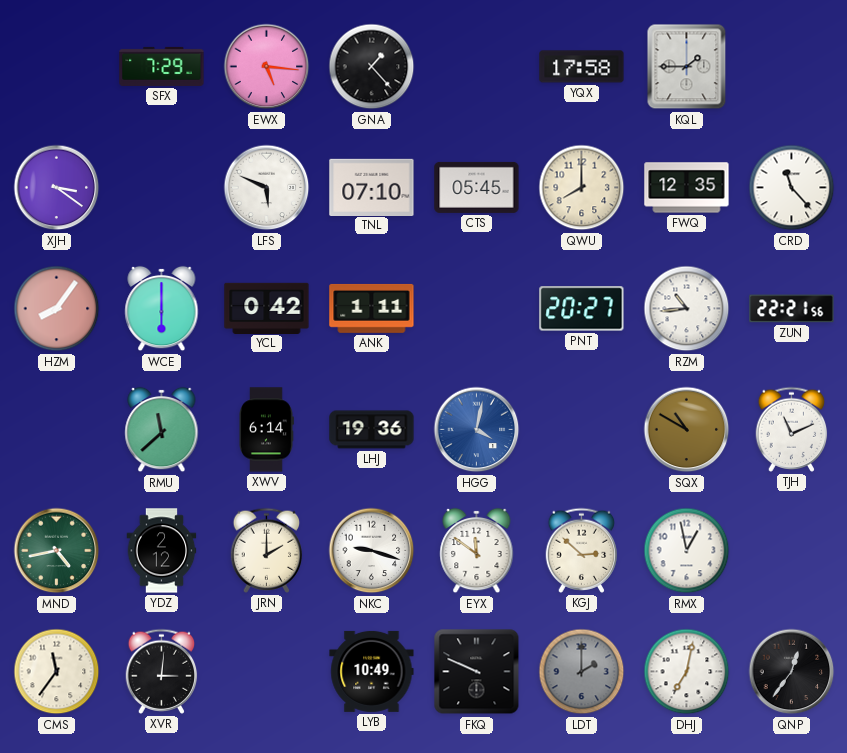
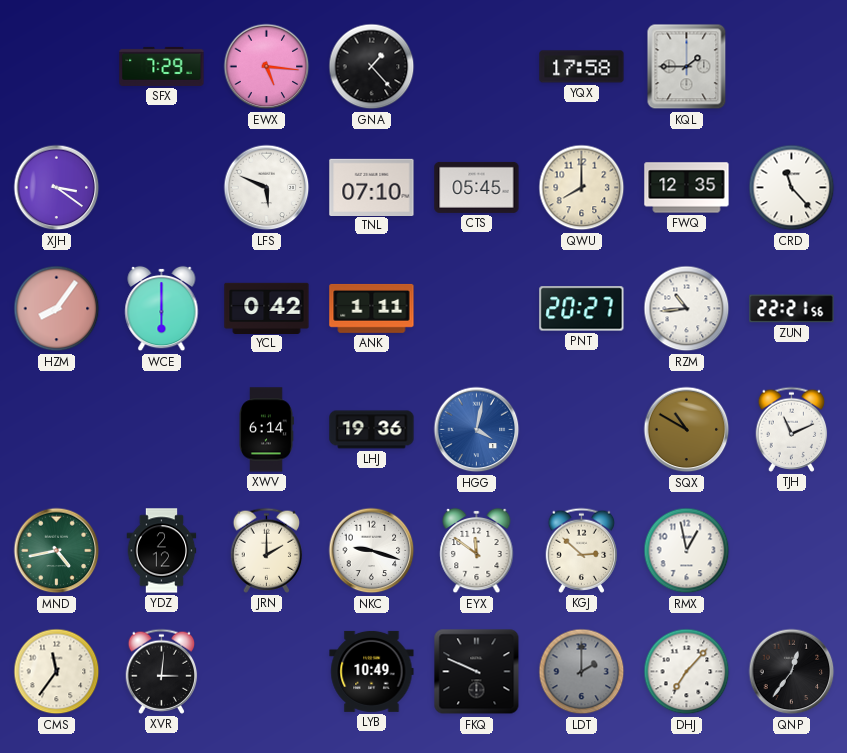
RMU: 11:38 -> none
DHJ: 7:02 -> 7:07
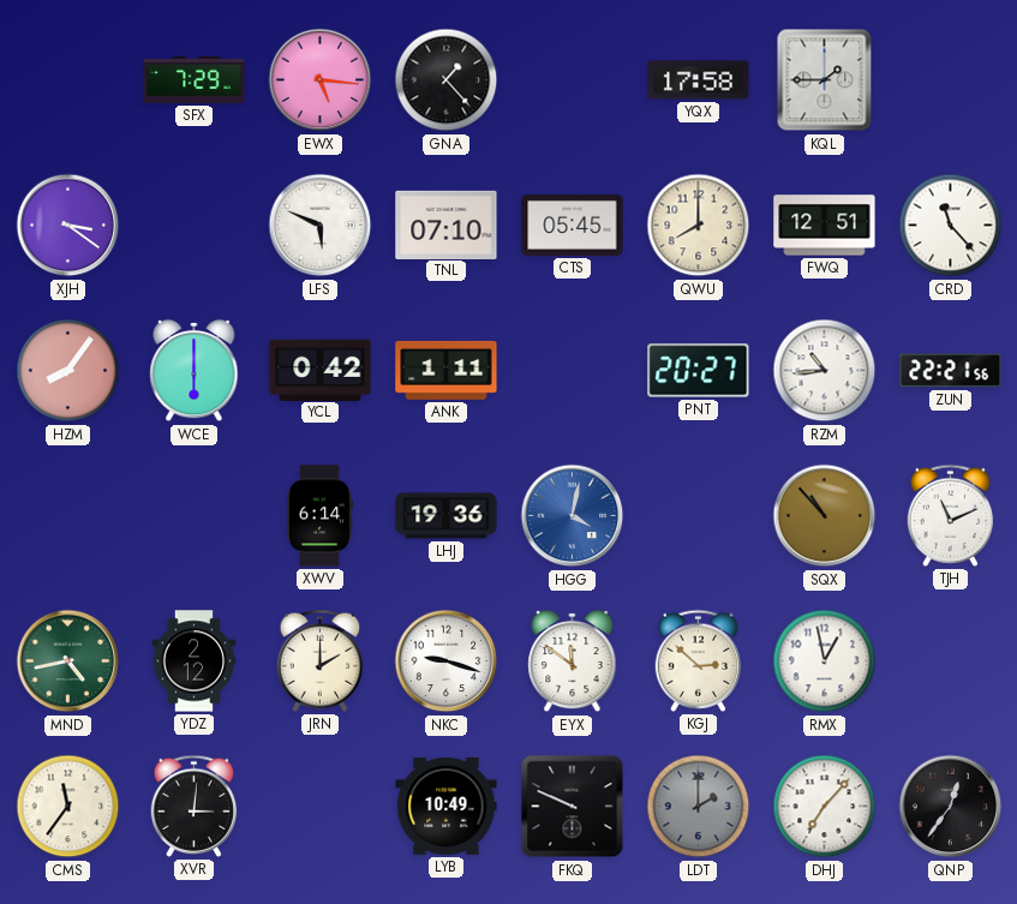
FWQ: 12:35 -> 12:51
SQX: 10:50 -> 10:53
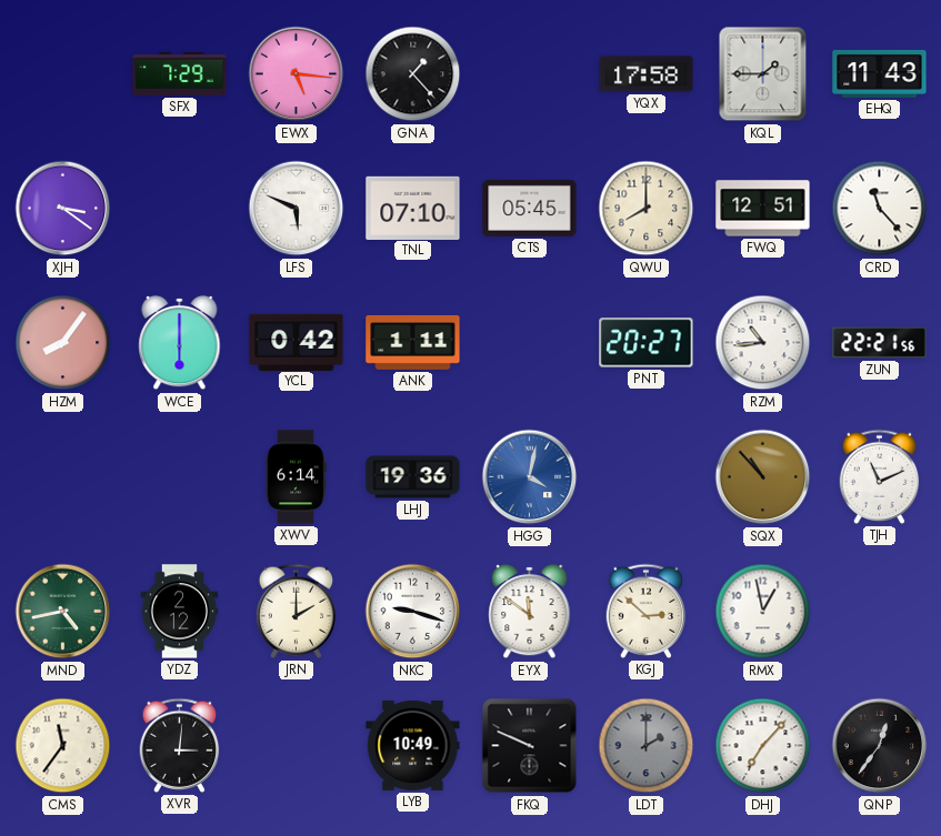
EHQ: none -> 11:43
